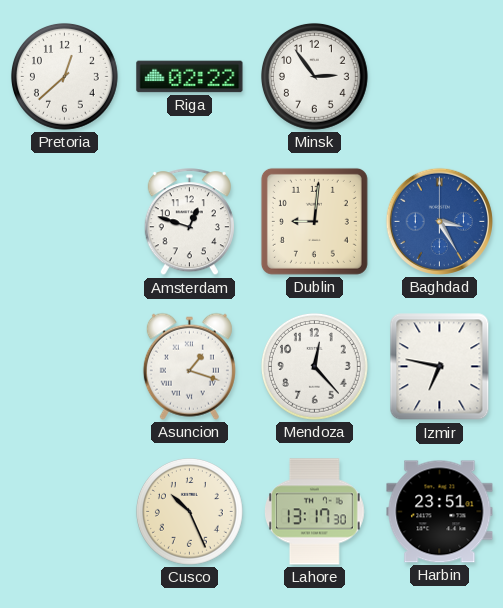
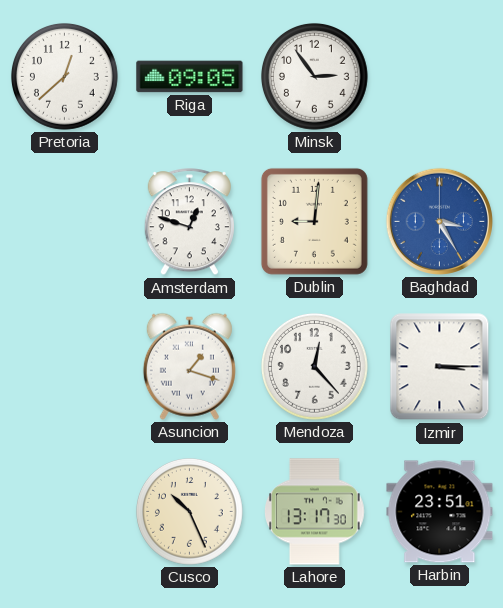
Riga: 02:22 -> 09:05
Izmir: 6:47 -> 3:15
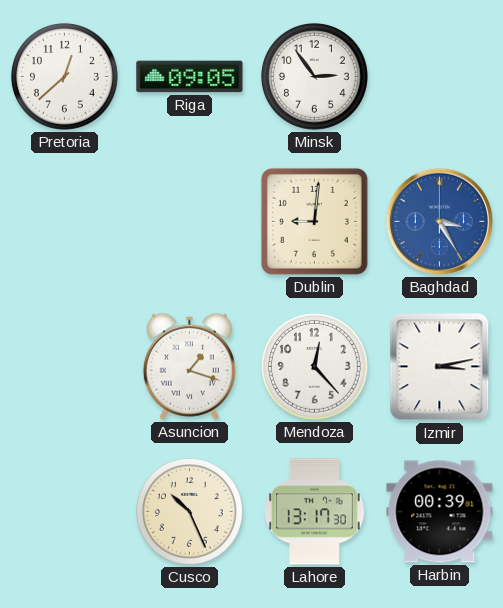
Amsterdam: 12:48 -> none
Izmir: 3:15 -> 3:13
Harbin: 23:51 -> 00:39
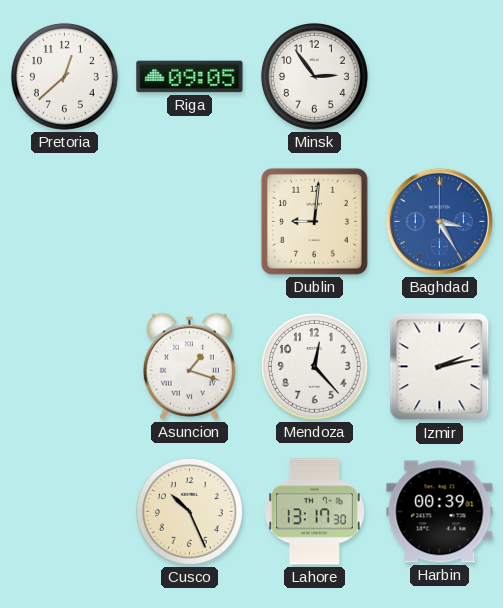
Izmir: 3:13 -> 2:13
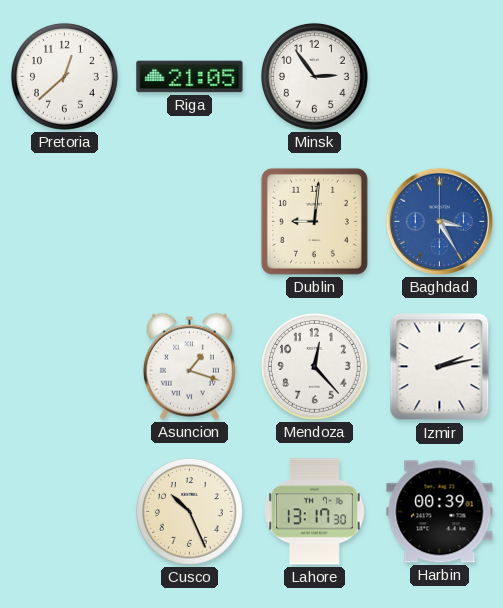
Riga: 09:05 -> 21:05
